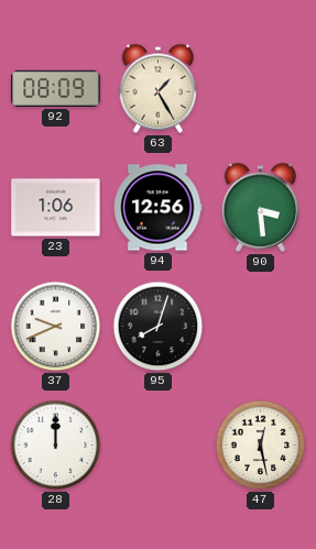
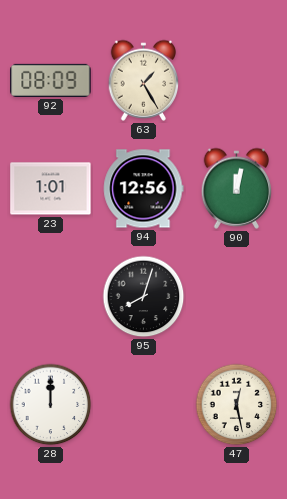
23: 1:06 -> 1:01
90: 3:29 -> 12:02
37: 9:41 -> none
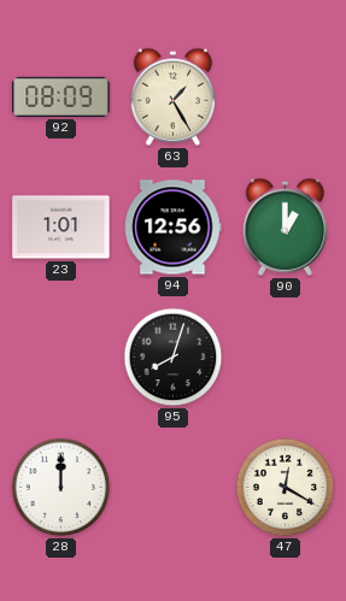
90: 12:02 -> 1:00
47: 12:28 -> 12:20
